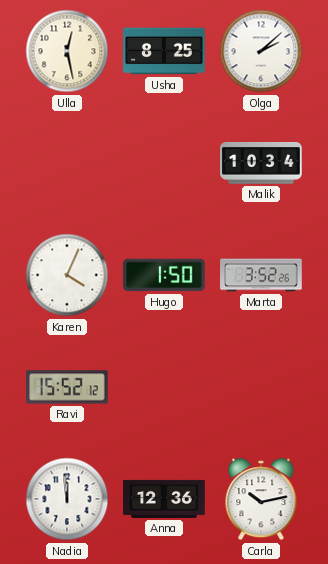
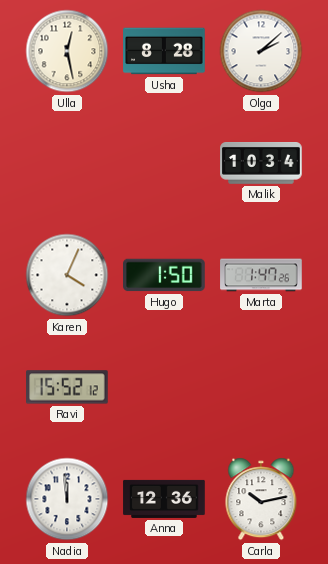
Usha: 8:25 -> 8:28
Marta: 3:52 -> 1:47
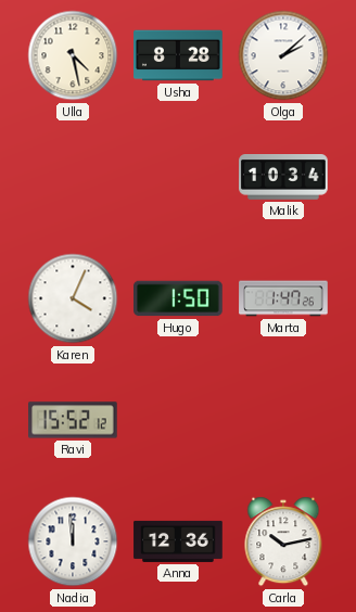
Ulla: 12:28 -> 4:28
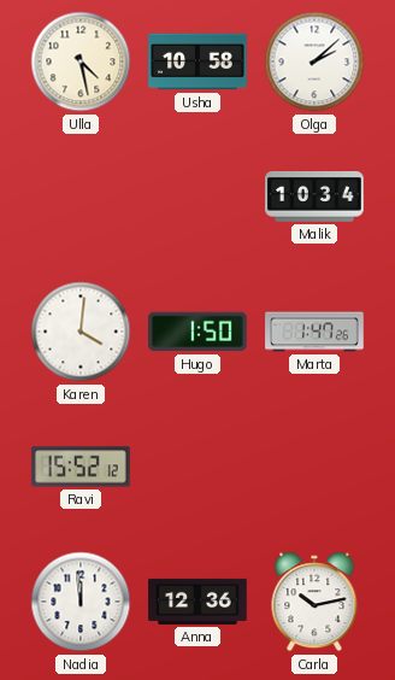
Usha: 8:28 -> 10:58
Karen: 4:04 -> 4:01
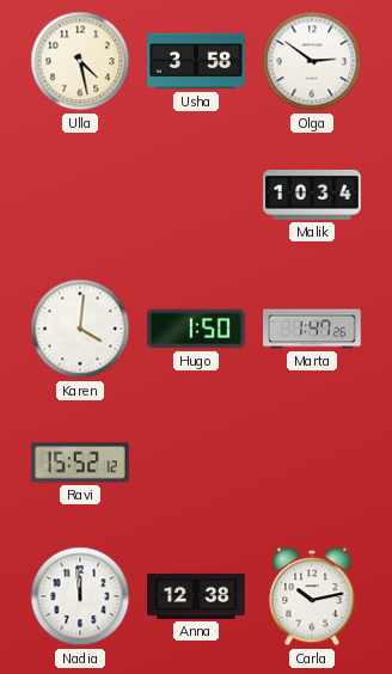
Usha: 10:58 -> 3:58
Olga: 2:08 -> 2:51
Anna: 12:36 -> 12:38
